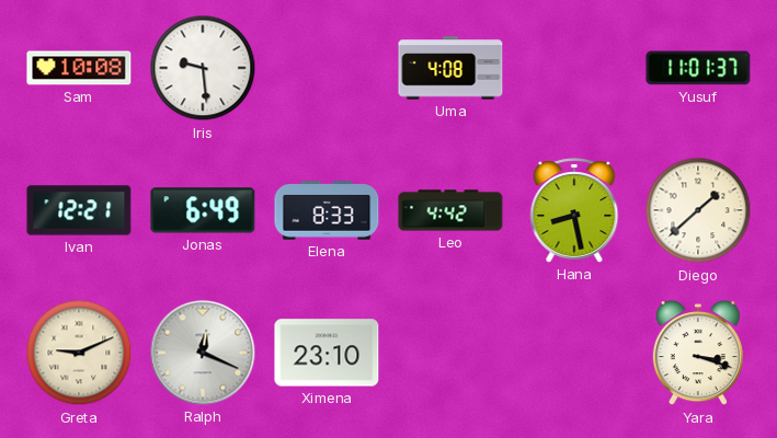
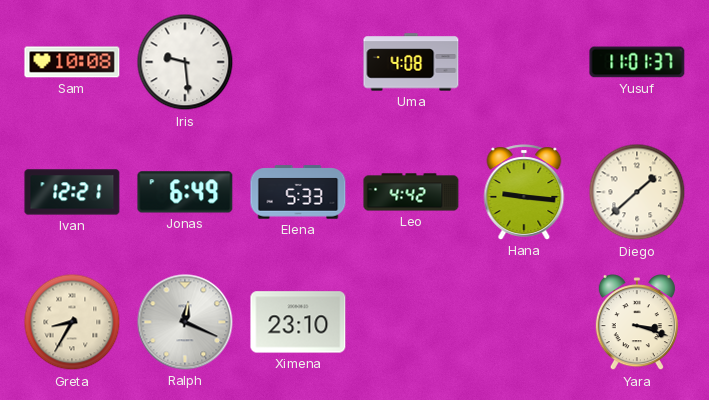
Elena: 8:33 -> 5:33
Hana: 8:28 -> 9:16
Greta: 9:11 -> 8:35
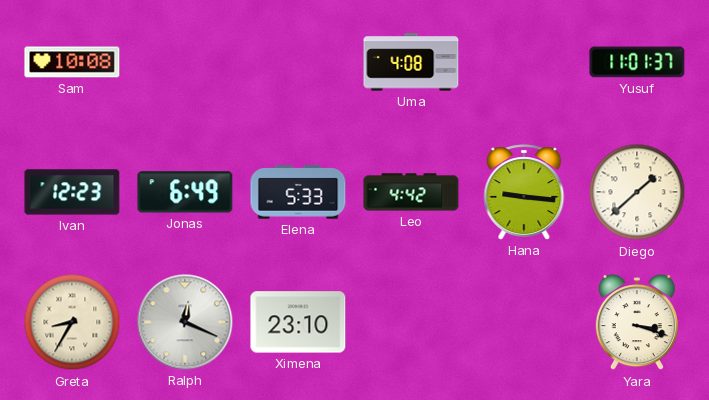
Iris: 9:29 -> none
Ivan: 12:21 -> 12:23
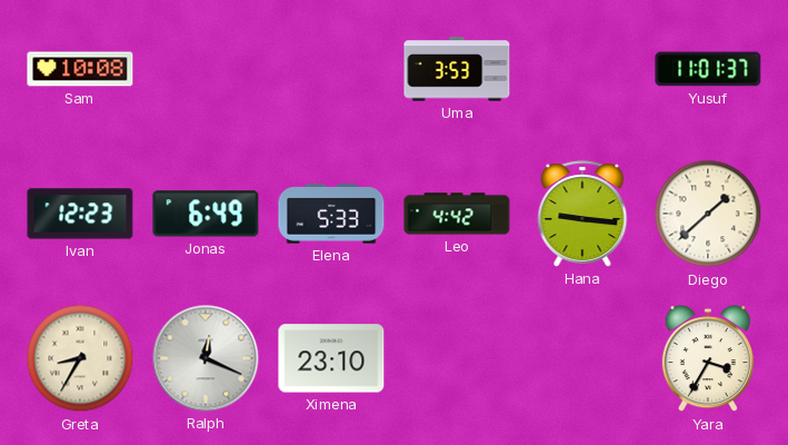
Uma: 4:08 -> 3:53
Yara: 3:18 -> 3:35
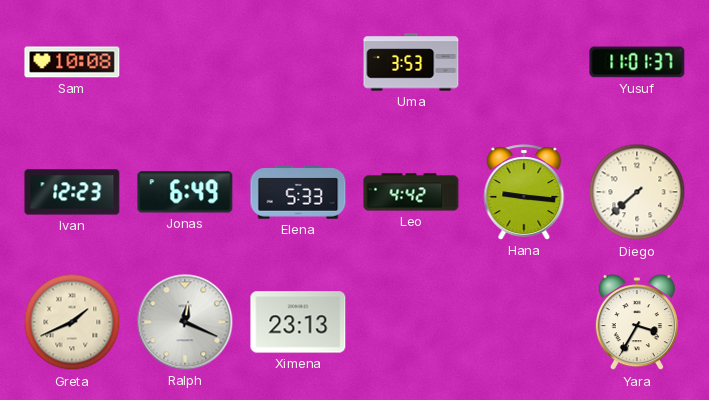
Diego: 1:38 -> 7:38
Greta: 8:35 -> 1:41
Ximena: 23:10 -> 23:13
